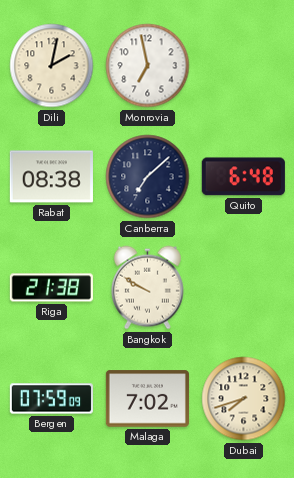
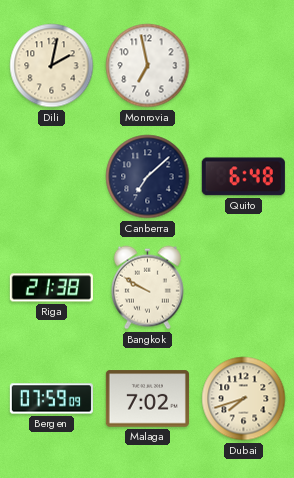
Rabat: 08:38 -> none
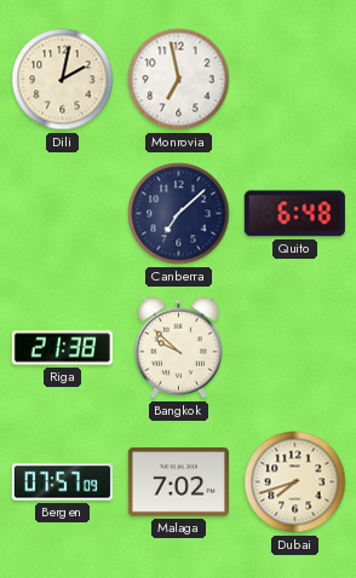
Bangkok: 9:50 -> 9:52
Bergen: 07:59 -> 07:57
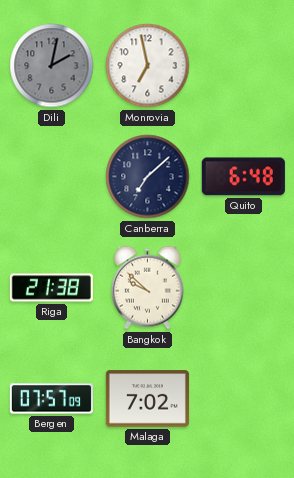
Dili dial: cream -> grey
Dubai: 7:42 -> none
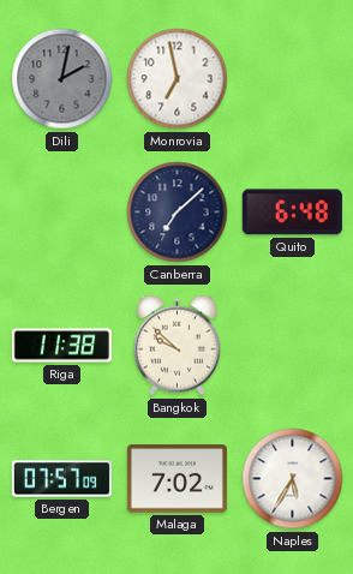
Riga: 21:38 -> 11:38
Naples: none -> 5:35
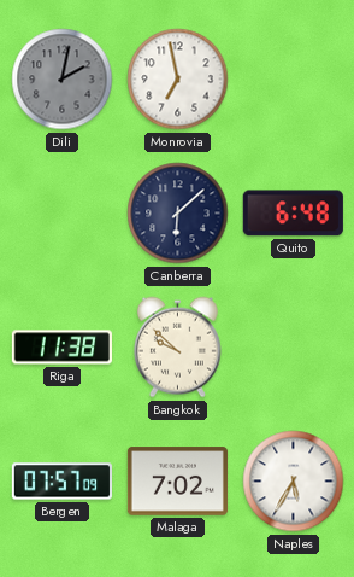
Canberra: 7:08 -> 6:08
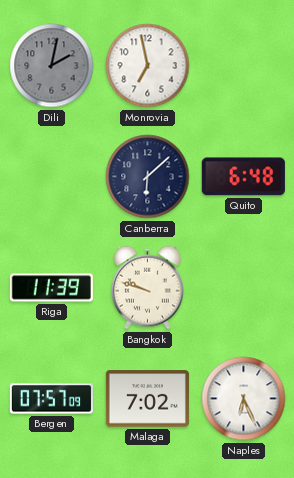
Riga: 11:38 -> 11:39
Bangkok: 9:52 -> 9:48
Naples: 5:35 -> 6:26
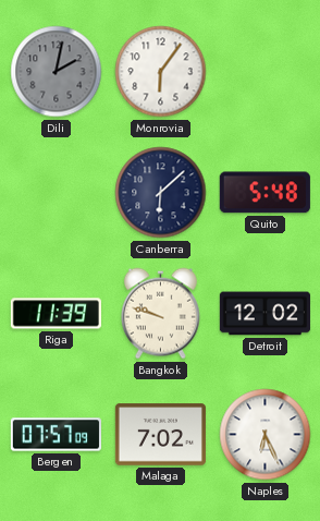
Monrovia: 6:58 -> 6:06
Quito: 6:48 -> 5:48
Detroit: none -> 12:02
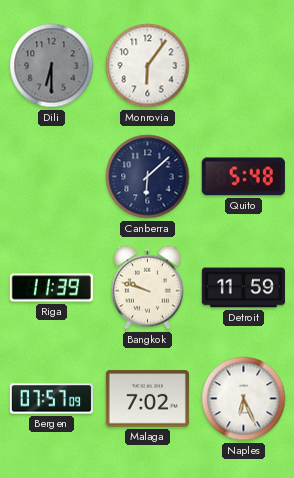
Dili: 2:02 -> 6:30
Detroit: 12:02 -> 11:59
